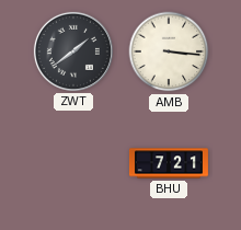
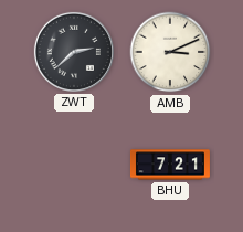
ZWT: 1:39 -> 2:38
AMB: 3:16 -> 3:11
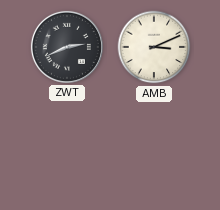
ZWT: 2:38 -> 2:41
BHU: 7:21 -> none
